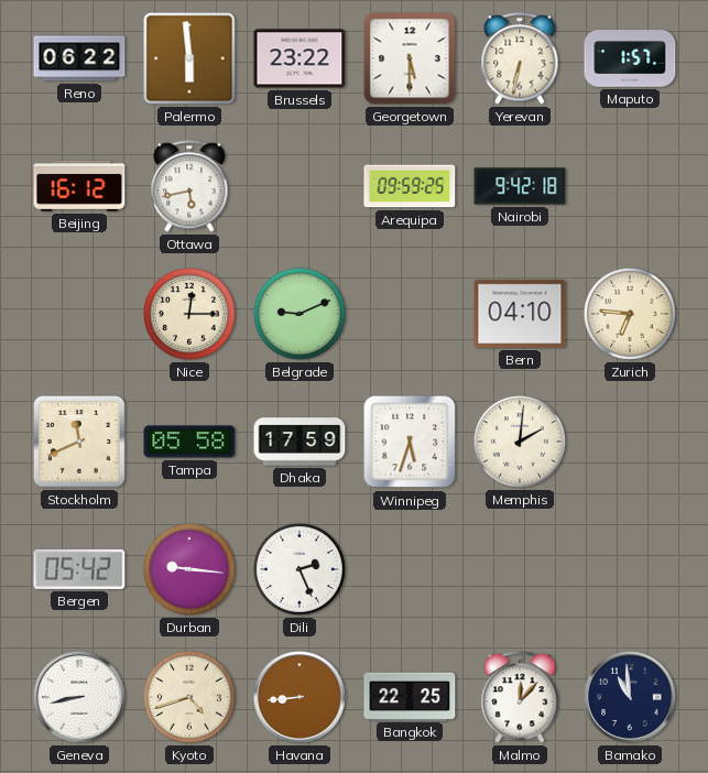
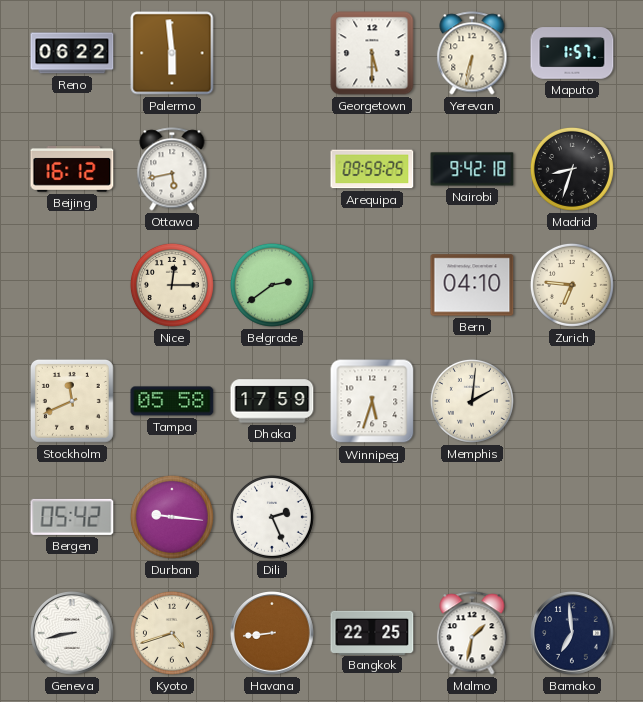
Brussels: 23:22 -> none
Madrid: none -> 8:33
Belgrade: 9:11 -> 2:39
Malmo: 12:07 -> 1:32
Bamako: 10:59 -> 6:59
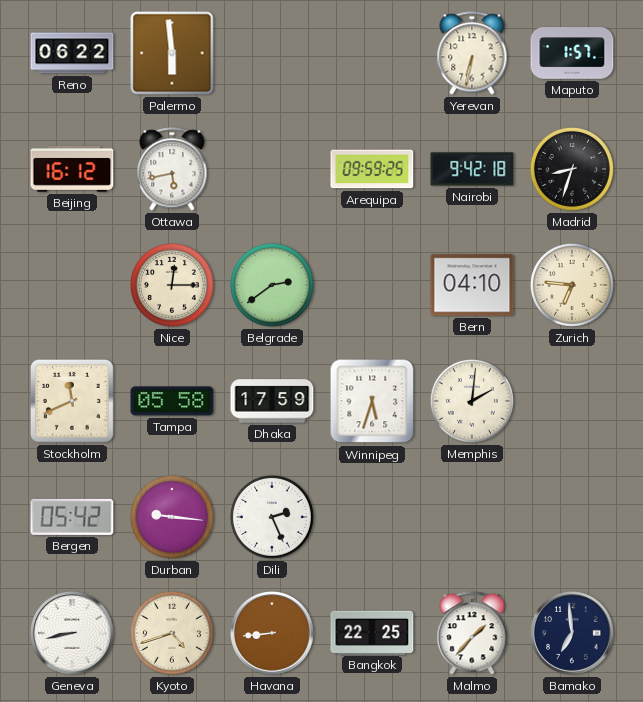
Georgetown: 5:30 -> none
Malmo: 1:32 -> 1:37
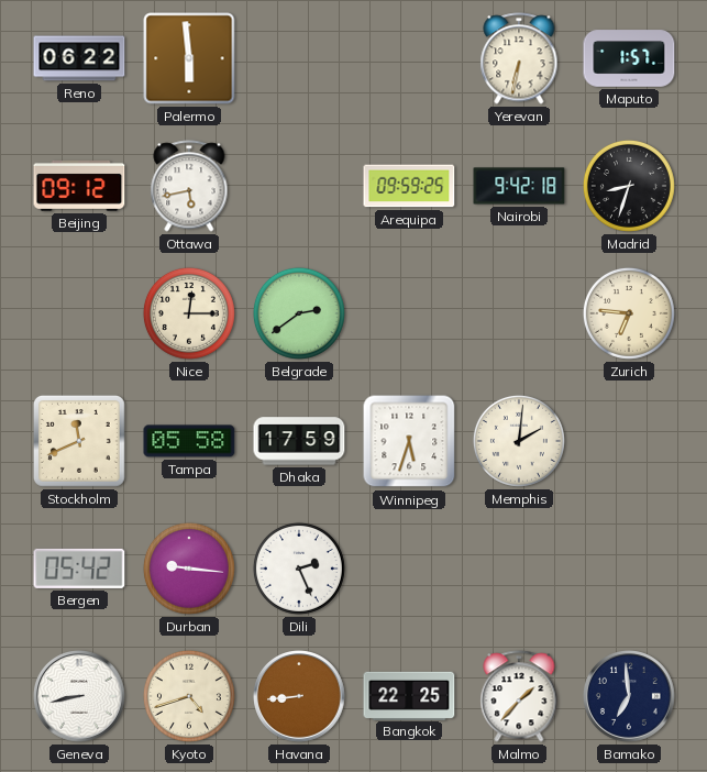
Beijing: 16:12 -> 09:12
Bern: 04:10 -> none
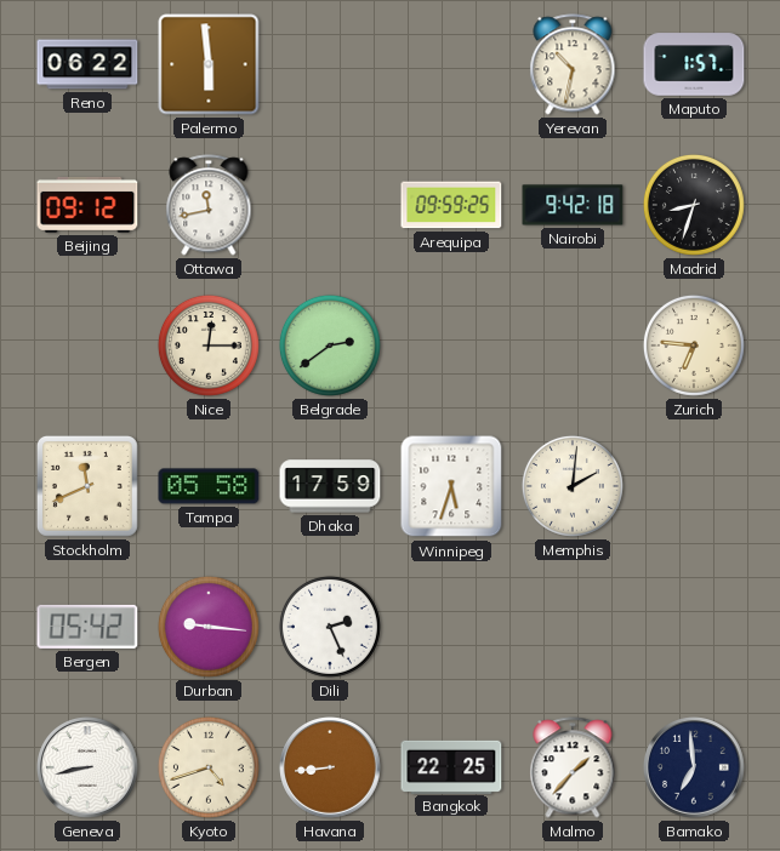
Yerevan: 6:32 -> 10:32
Ottawa: 5:43 -> 11:43
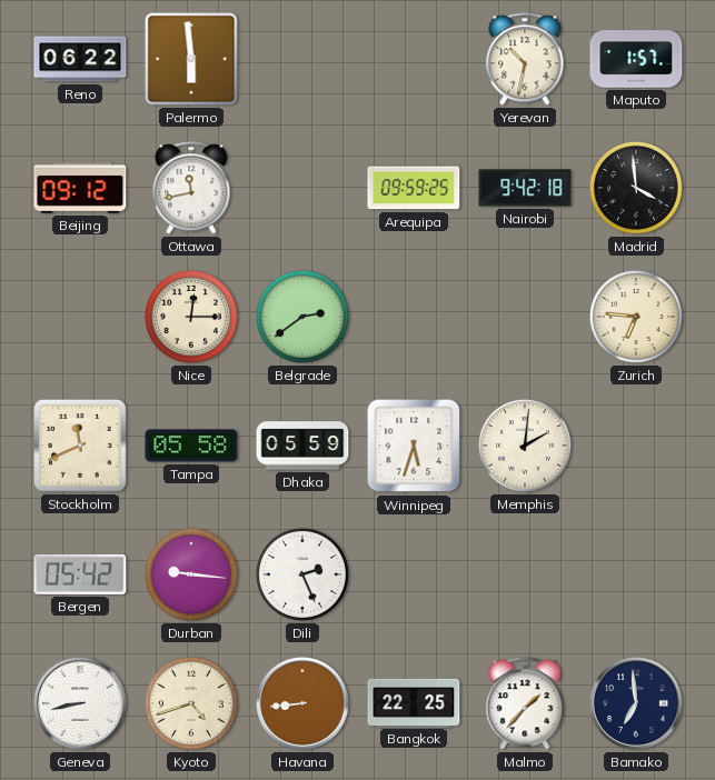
Madrid: 8:33 -> 3:59
Dhaka: 17:59 -> 05:59
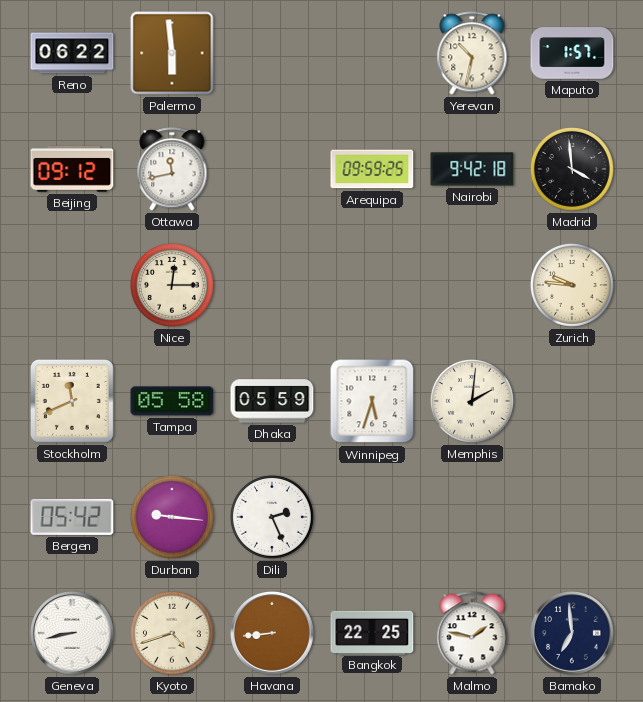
Belgrade: 2:39 -> none
Zurich: 6:46 -> 9:46
Malmo: 1:37 -> 1:47
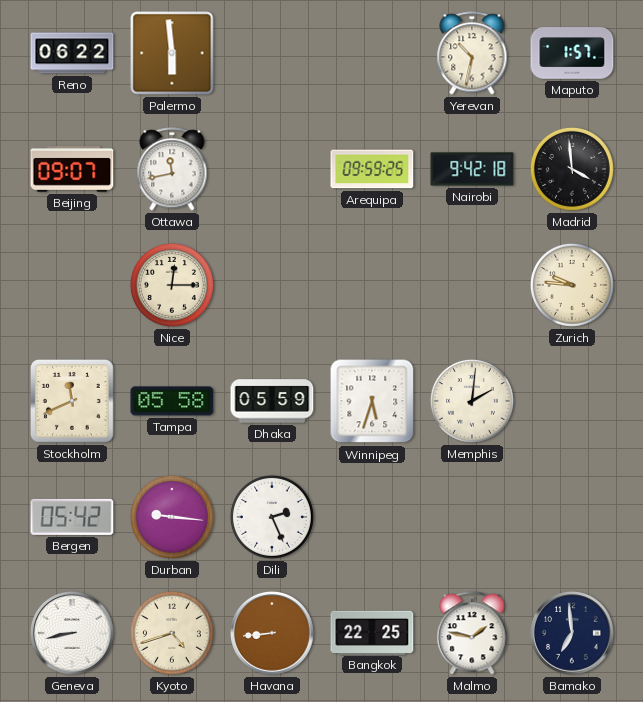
Beijing: 09:12 -> 09:07
